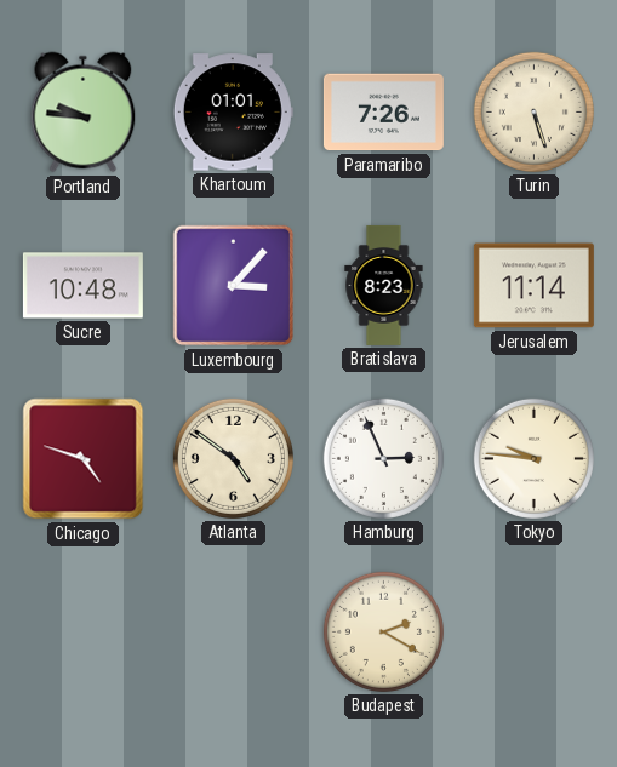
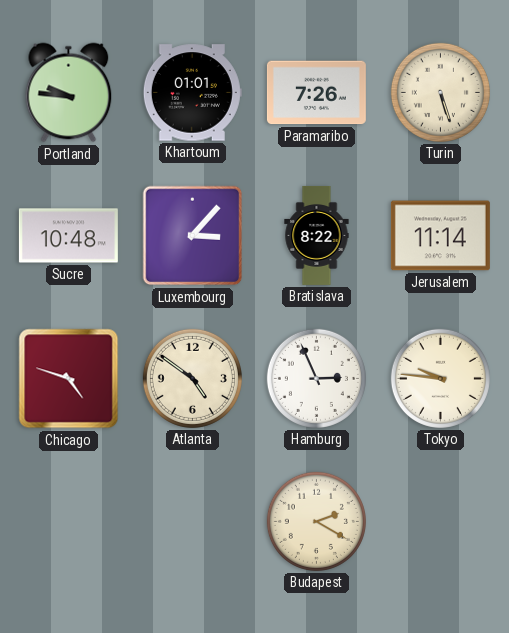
Bratislava: 8:23 -> 8:22
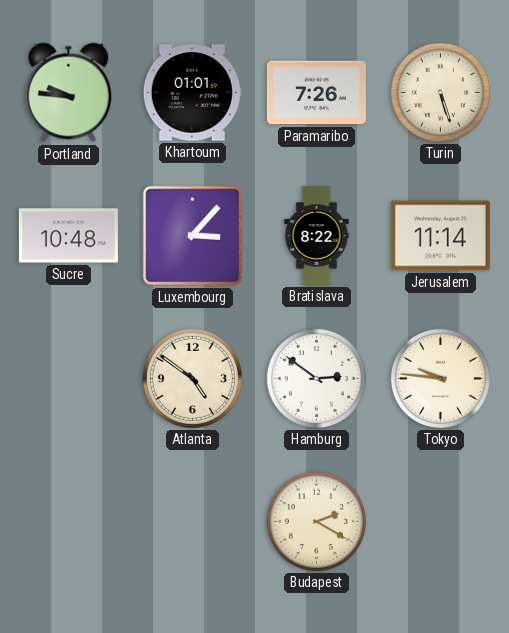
Chicago: 4:48 -> none
Hamburg: 2:56 -> 2:51
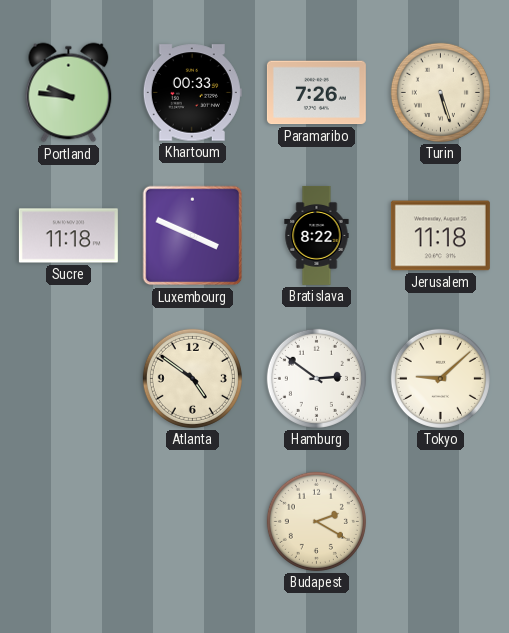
Khartoum: 01:01 -> 00:33
Sucre: 10:48 -> 11:18
Luxembourg: 3:07 -> 3:49
Jerusalem: 11:14 -> 11:18
Tokyo: 9:46 -> 9:08
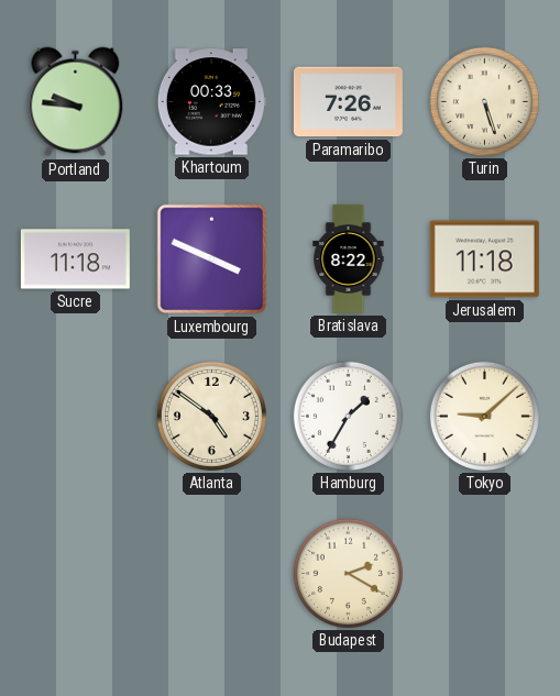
Hamburg: 2:51 -> 1:35
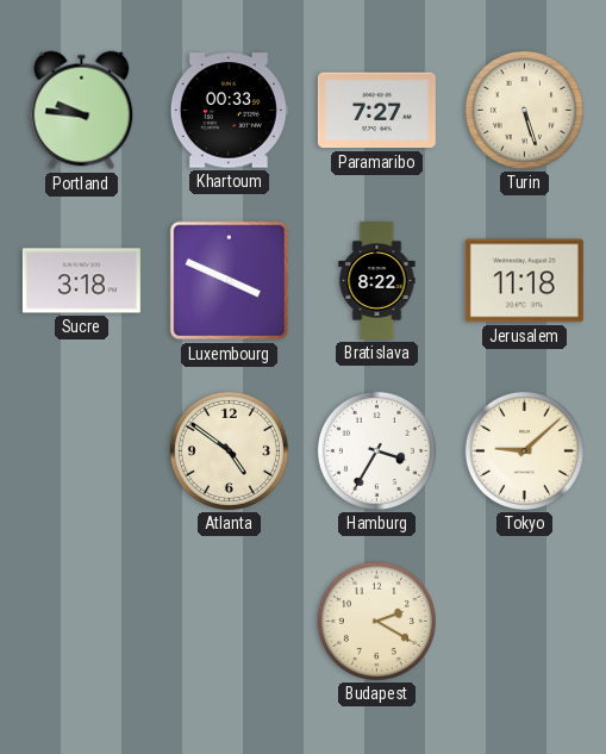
Paramaribo: 7:26 -> 7:27
Sucre: 11:18 -> 3:18
Hamburg: 1:35 -> 3:35
